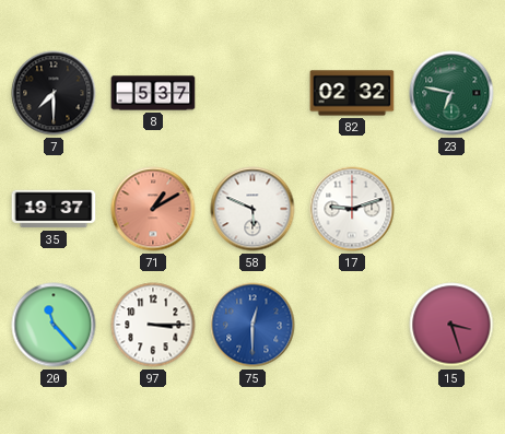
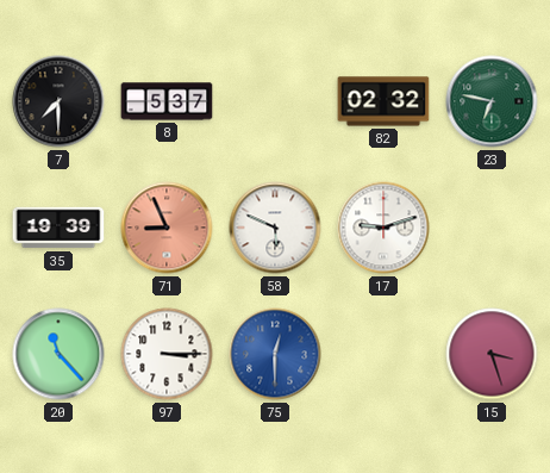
35: 19:37 -> 19:39
71: 1:10 -> 8:56
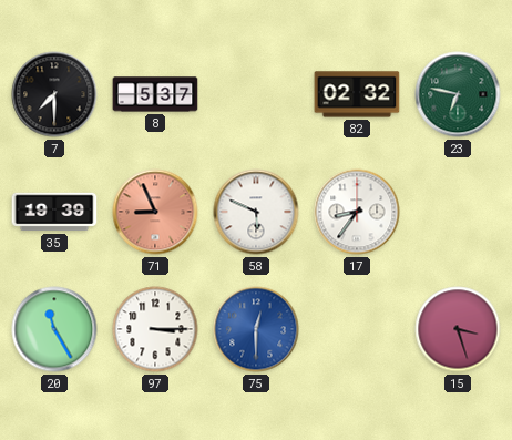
17: 9:12 -> 8:36
20: 11:23 -> 11:25
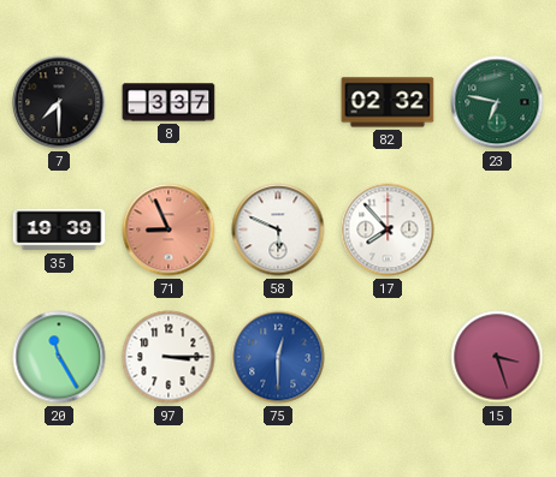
8: 5:37 -> 3:37
17: 8:36 -> 7:53
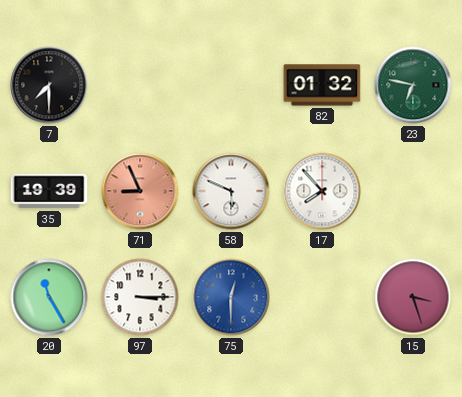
8: 3:37 -> none
82: 02:32 -> 01:32
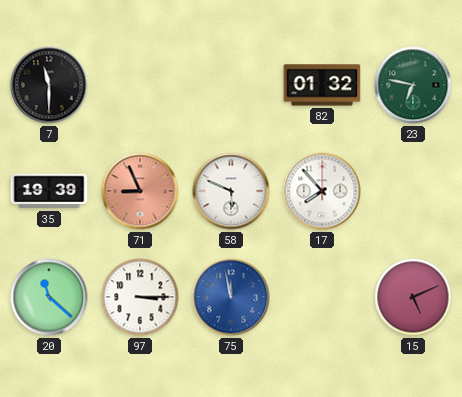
7: 7:30 -> 11:30
20: 11:25 -> 11:22
75: 12:30 -> 11:58
15: 3:27 -> 5:11
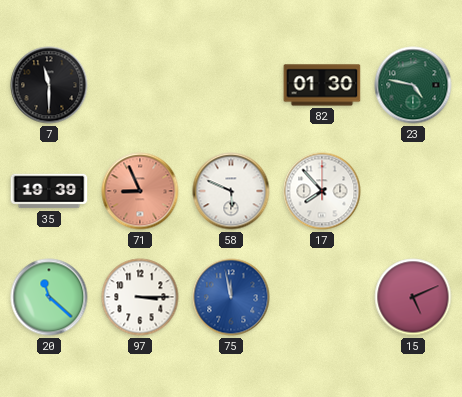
82: 01:32 -> 01:30
23: 6:47 -> 4:47
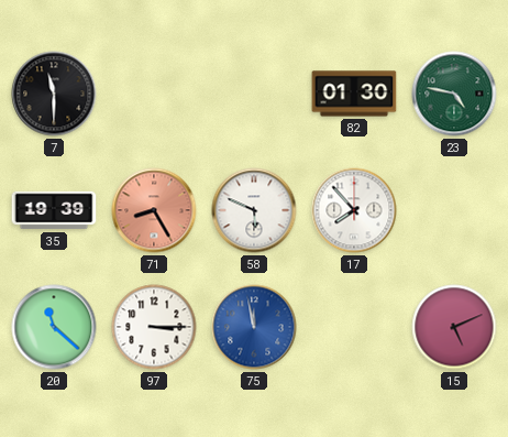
71: 8:56 -> 8:25
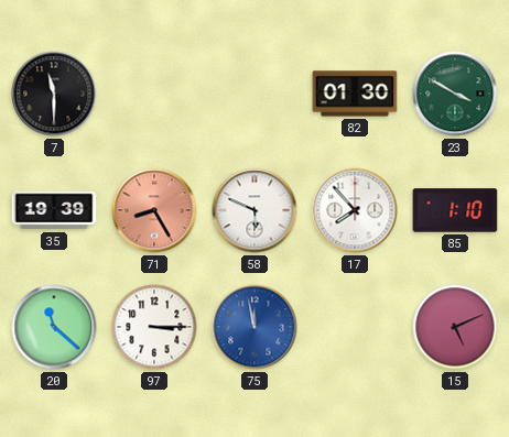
23: 4:47 -> 3:50
85: none -> 1:10
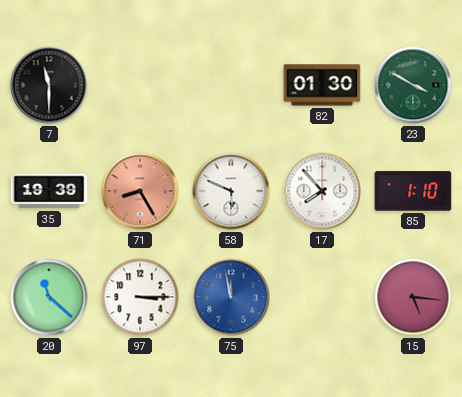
15: 5:11 -> 5:16
